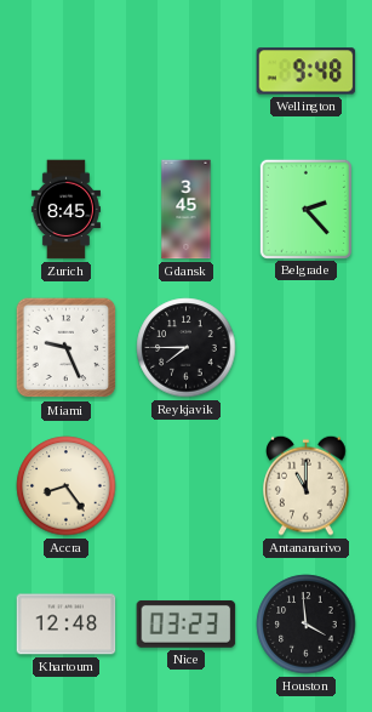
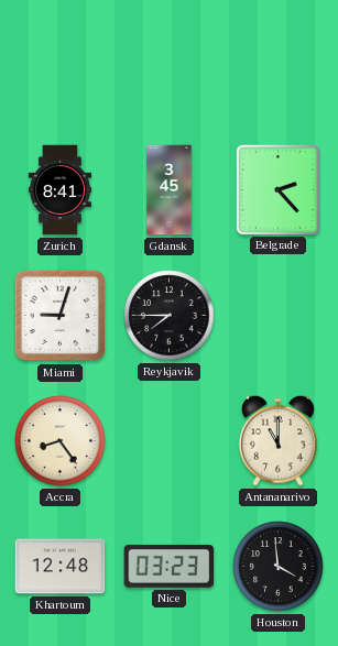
Wellington: 9:48 -> none
Zurich: 8:45 -> 8:41
Miami: 9:26 -> 9:03
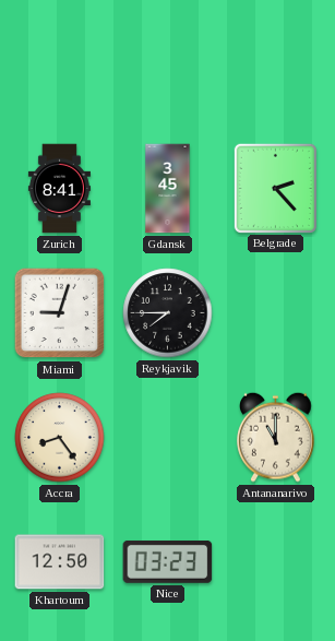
Khartoum: 12:48 -> 12:50
Houston: 3:59 -> none
